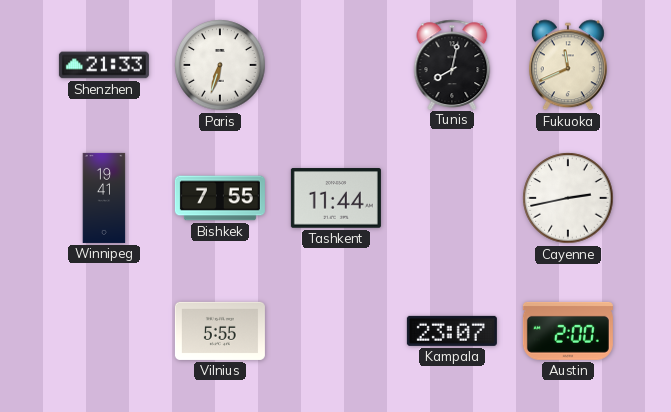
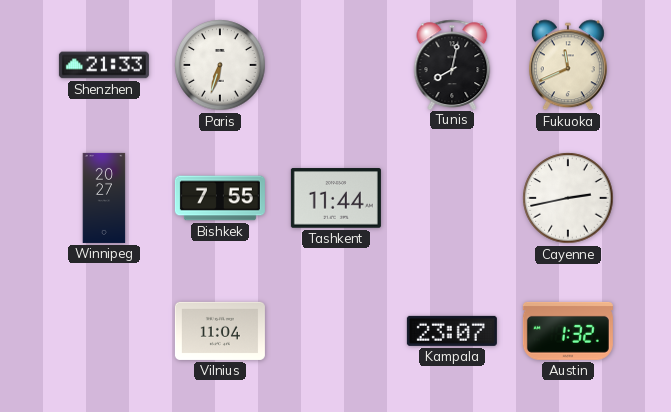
Winnipeg: 19:41 -> 20:27
Vilnius: 5:55 -> 11:04
Austin: 2:00 -> 1:32
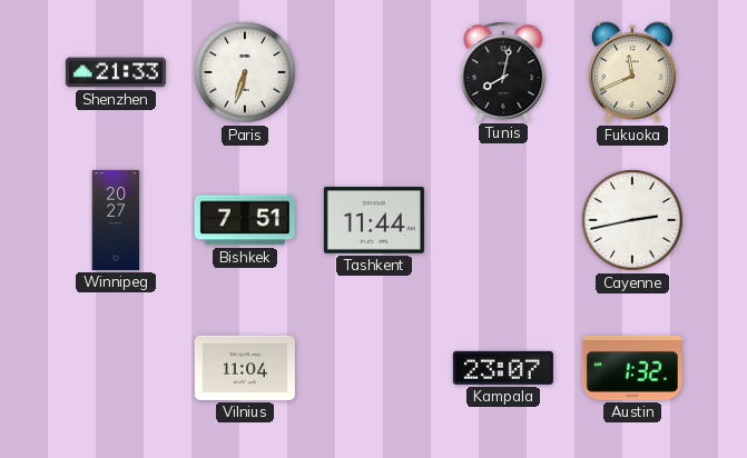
Bishkek: 7:55 -> 7:51
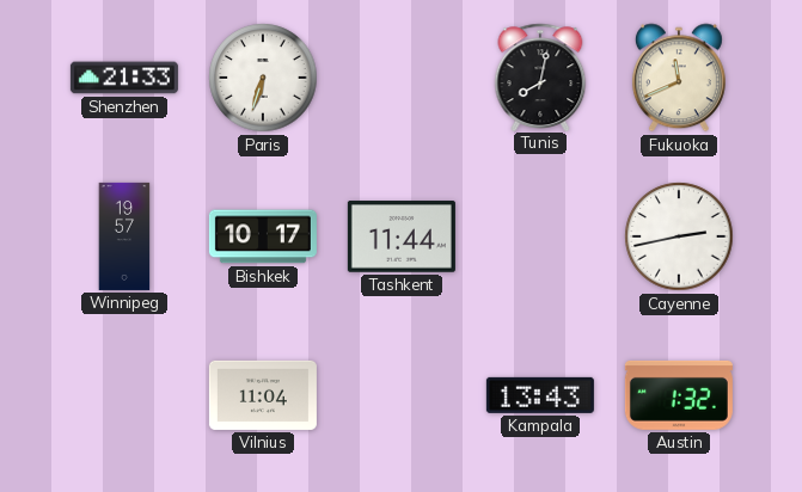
Winnipeg: 20:27 -> 19:57
Bishkek: 7:51 -> 10:17
Kampala: 23:07 -> 13:43
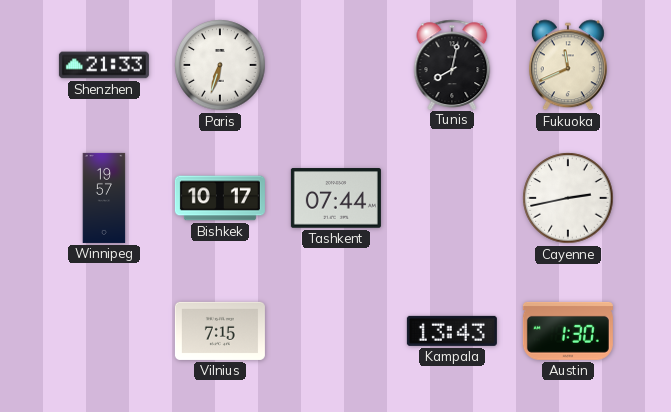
Tashkent: 11:44 -> 07:44
Vilnius: 11:04 -> 7:15
Austin: 1:32 -> 1:30
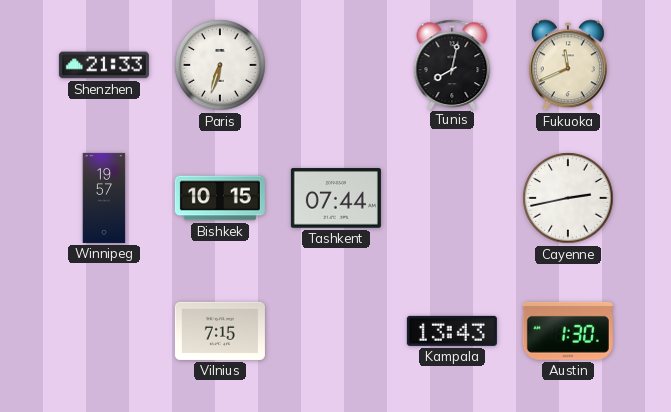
Bishkek: 10:17 -> 10:15
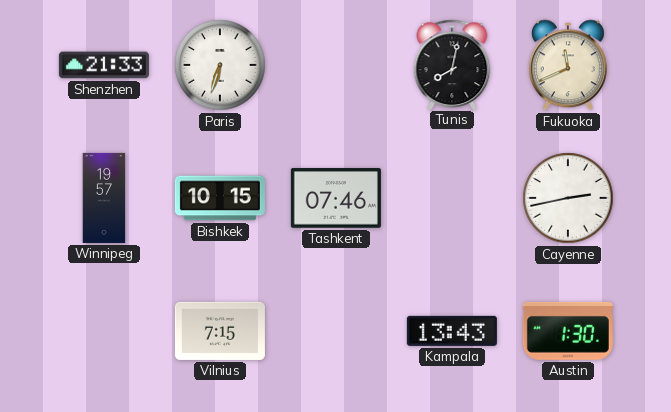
Tashkent: 07:44 -> 07:46
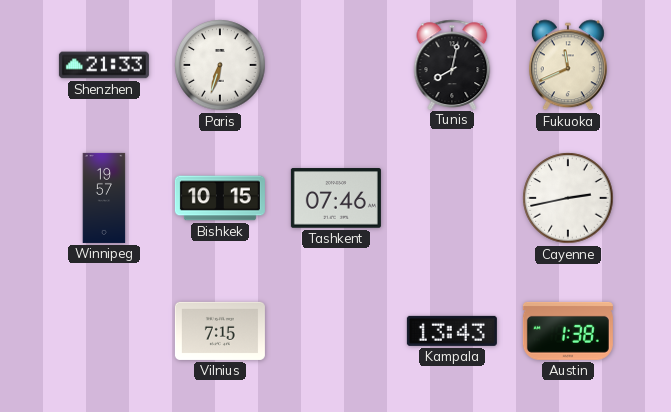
Austin: 1:30 -> 1:38
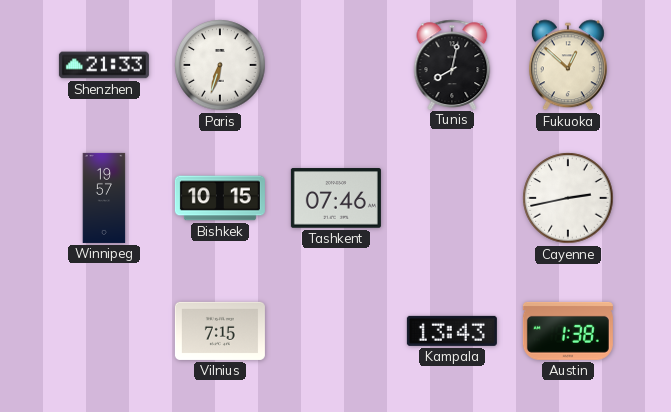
Fukuoka: 11:41 -> 12:52
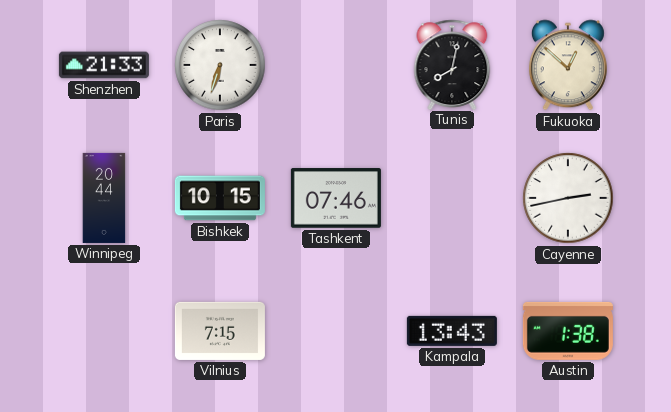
Winnipeg: 19:57 -> 20:44
